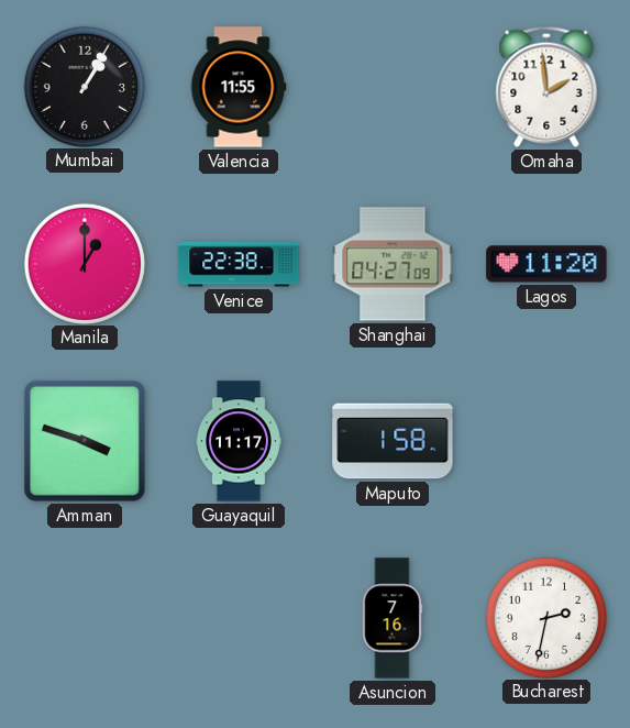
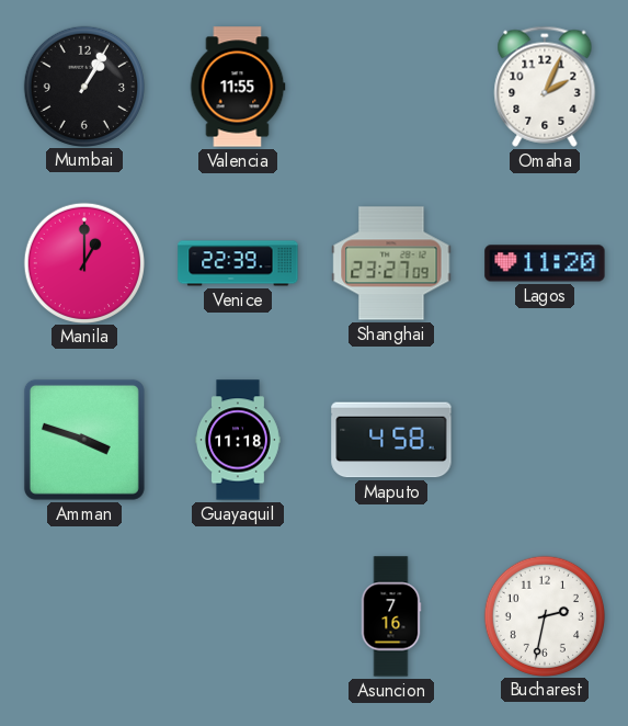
Omaha: 1:59 -> 2:04
Venice: 22:38 -> 22:39
Shanghai: 04:27 -> 23:27
Guayaquil: 11:17 -> 11:18
Maputo: 1:58 -> 4:58
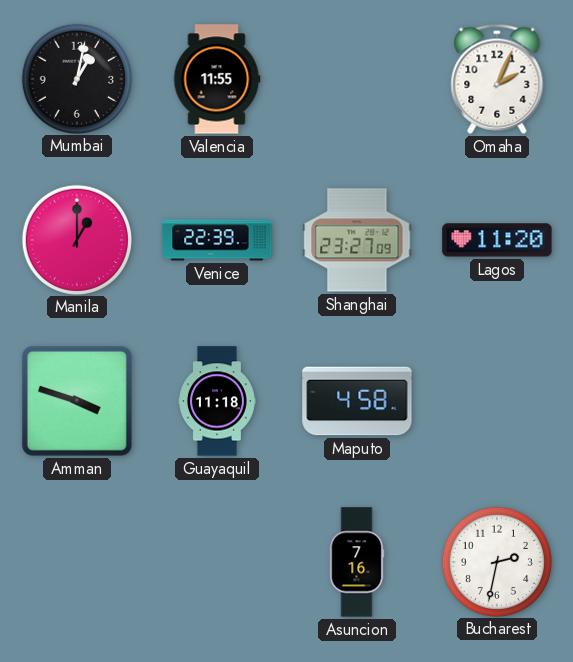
Mumbai: 1:05 -> 1:02
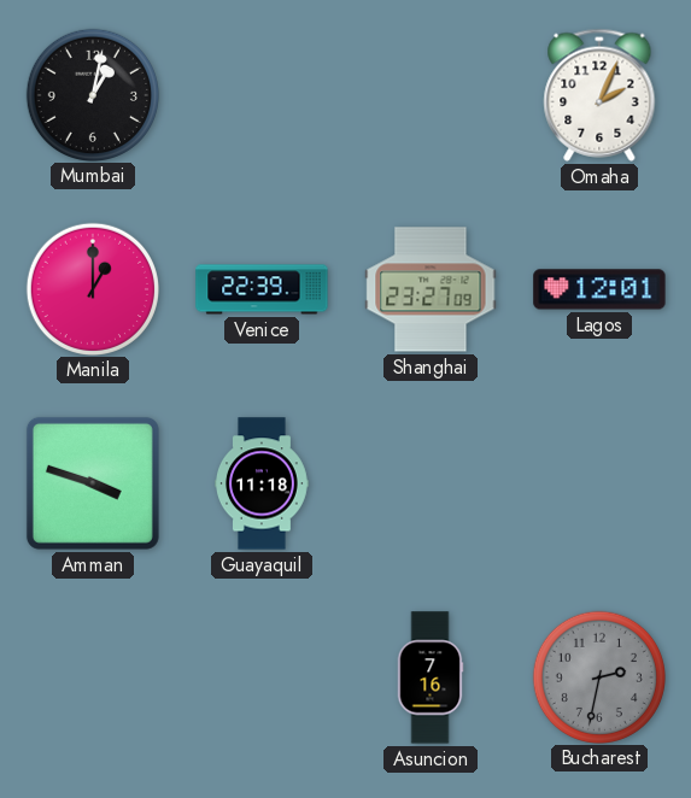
Valencia: 11:55 -> none
Lagos: 11:20 -> 12:01
Maputo: 4:58 -> none
Bucharest dial: white -> grey
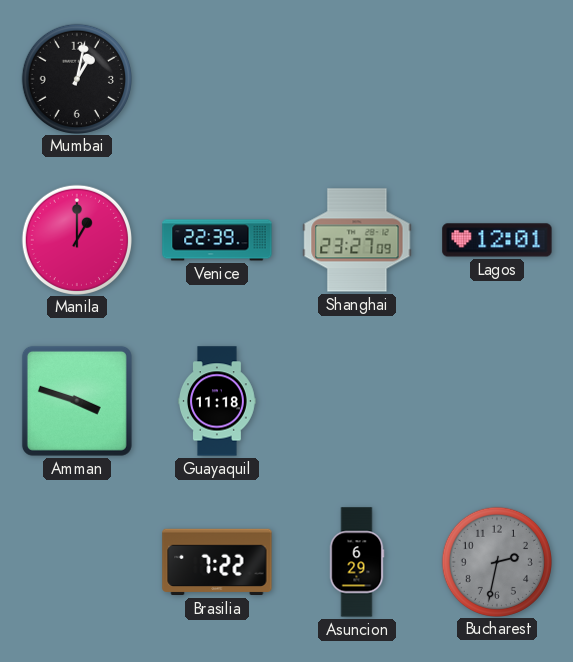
Omaha: 2:04 -> none
Brasilia: none -> 7:22
Asuncion: 7:16 -> 6:29
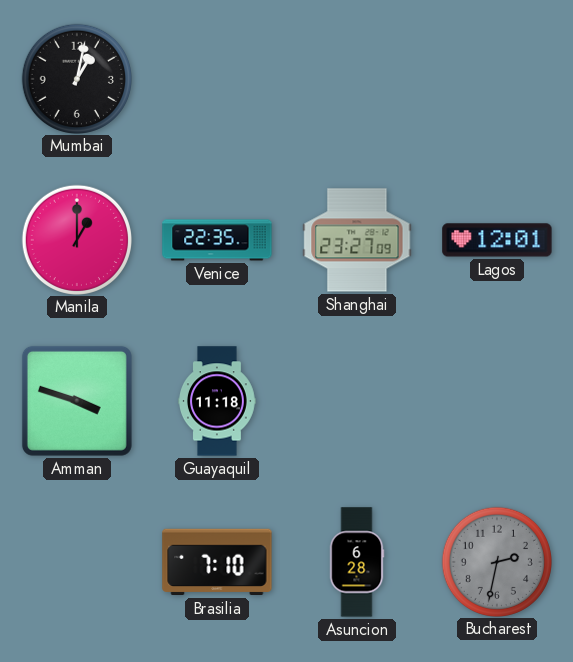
Venice: 22:39 -> 22:35
Brasilia: 7:22 -> 7:10
Asuncion: 6:29 -> 6:28
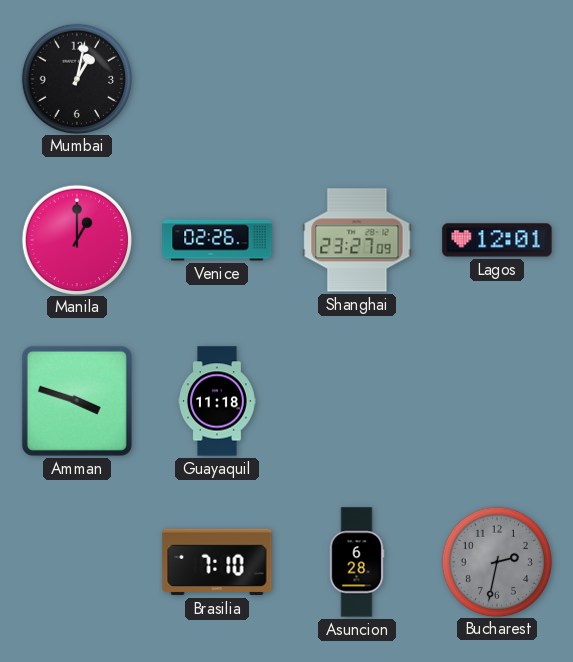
Venice: 22:35 -> 02:26
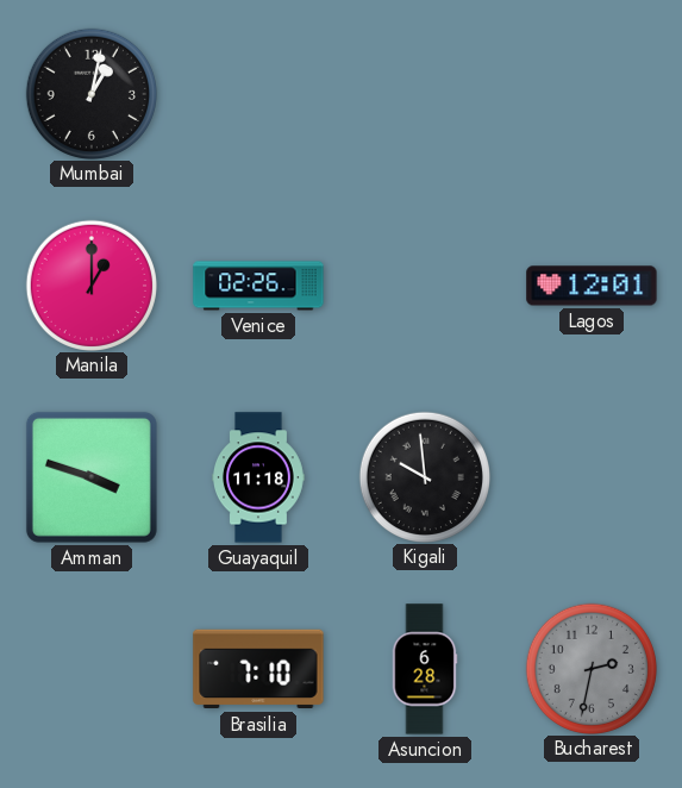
Shanghai: 23:27 -> none
Kigali: none -> 9:59
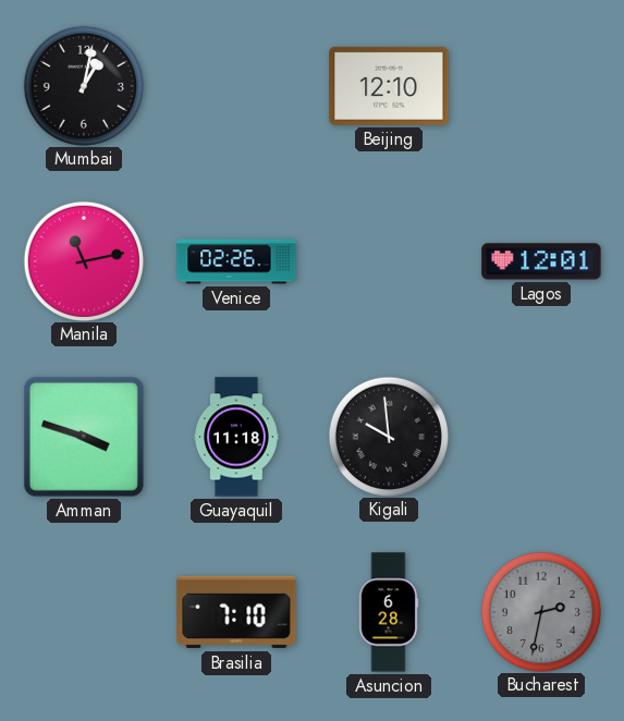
Beijing: none -> 12:10
Manila: 1:00 -> 11:13
